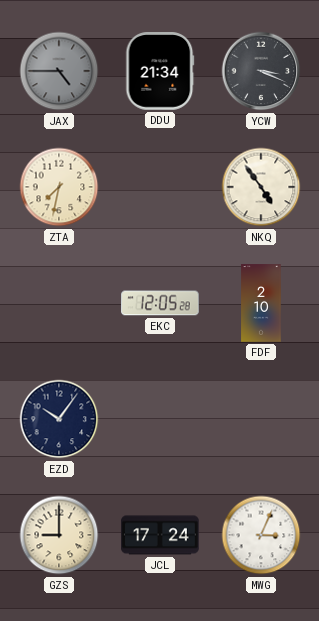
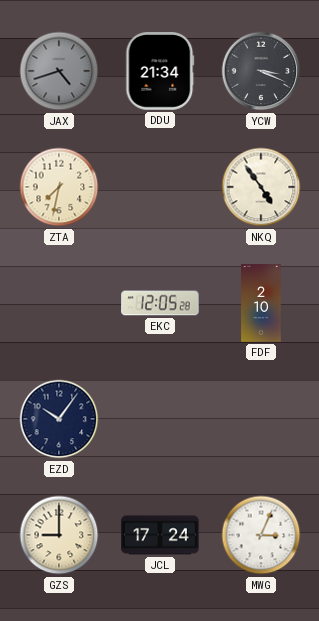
JAX: 4:45 -> 4:42
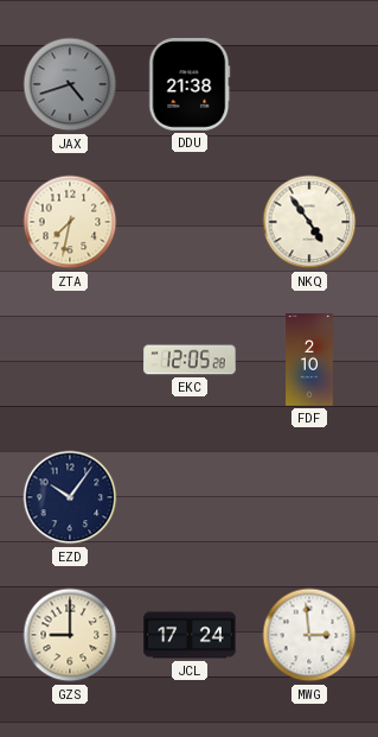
DDU: 21:34 -> 21:38
YCW: 3:19 -> none
MWG: 3:04 -> 2:59
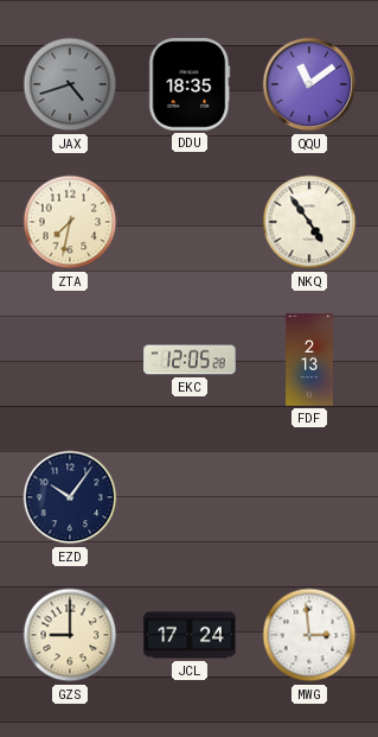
DDU: 21:38 -> 18:35
QQU: none -> 11:09
FDF: 2:10 -> 2:13
